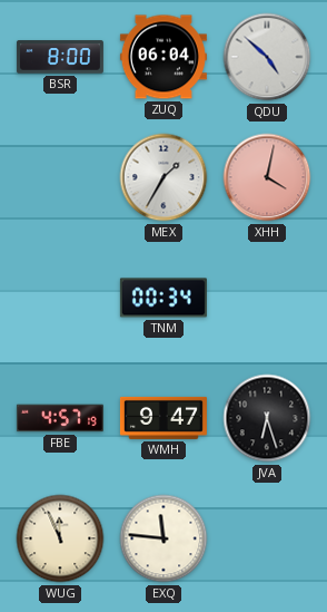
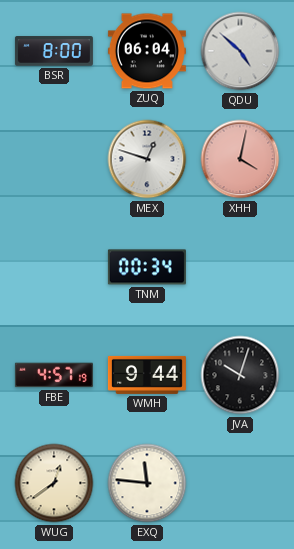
MEX: 1:35 -> 12:48
WMH: 9:47 -> 9:44
JVA: 6:27 -> 10:03
WUG: 11:56 -> 12:39
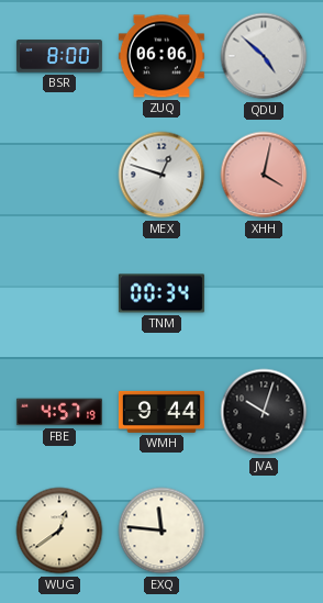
ZUQ: 06:04 -> 06:06
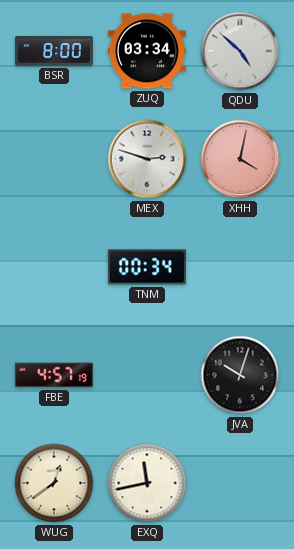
ZUQ: 06:06 -> 03:34
MEX: 12:48 -> 2:48
WMH: 9:44 -> none
EXQ: 11:46 -> 11:43
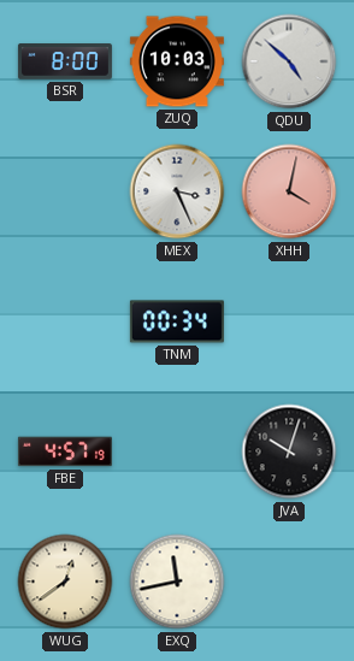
ZUQ: 03:34 -> 10:03
MEX: 2:48 -> 3:26
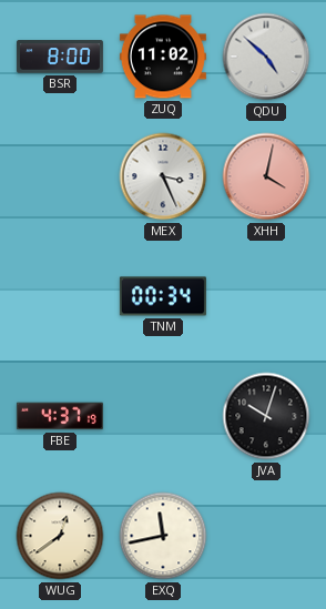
ZUQ: 10:03 -> 11:02
FBE: 4:57 -> 4:37
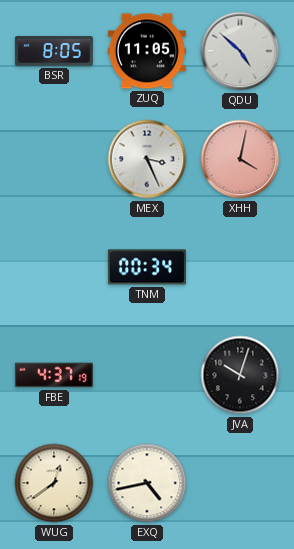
BSR: 8:00 -> 8:05
ZUQ: 11:02 -> 11:05
EXQ: 11:43 -> 4:43
